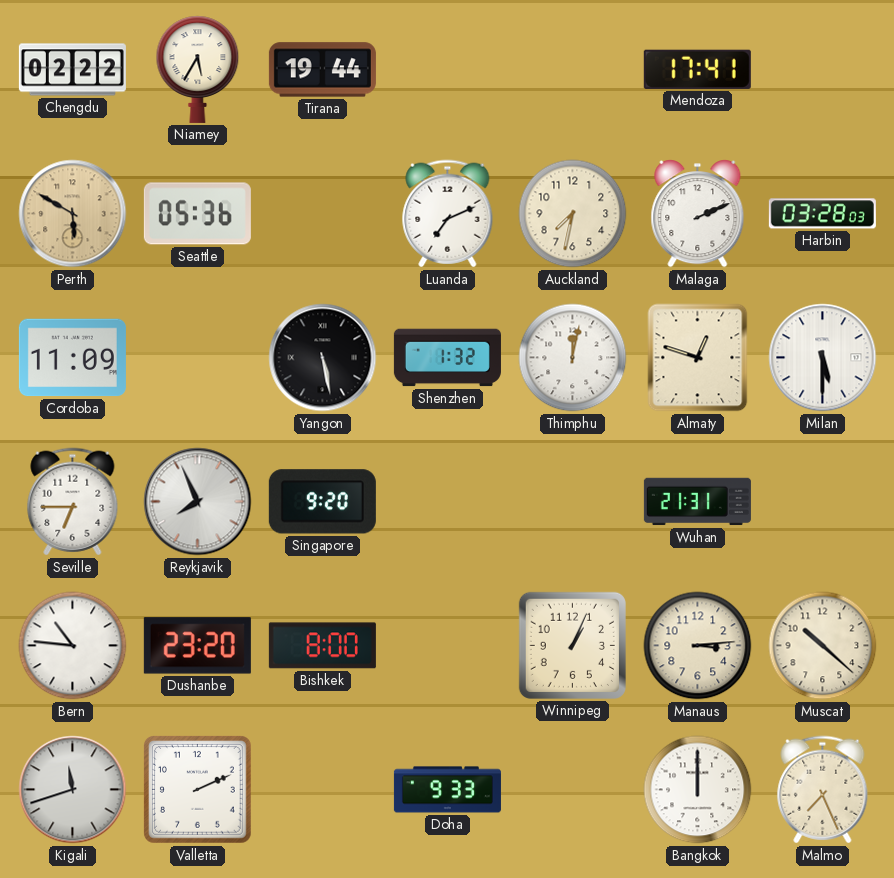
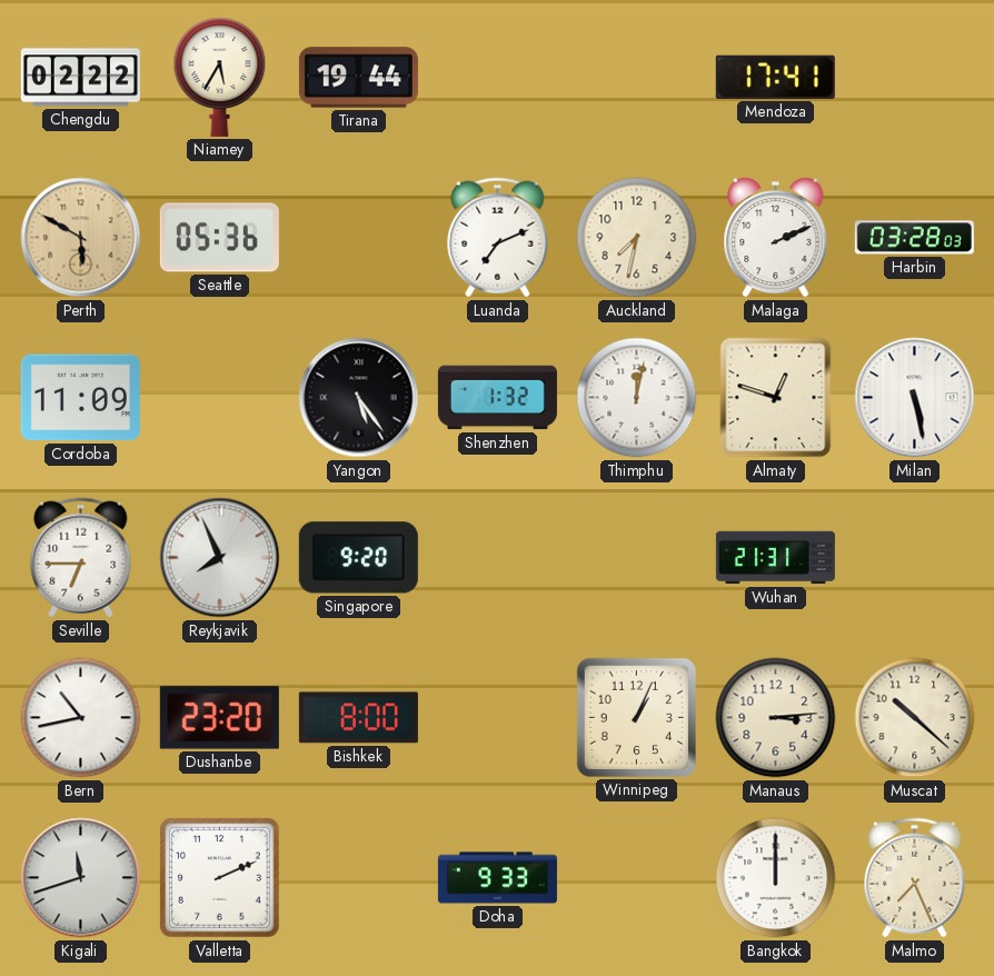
Yangon: 5:28 -> 5:24
Milan: 5:30 -> 5:28
Bern: 10:46 -> 10:43
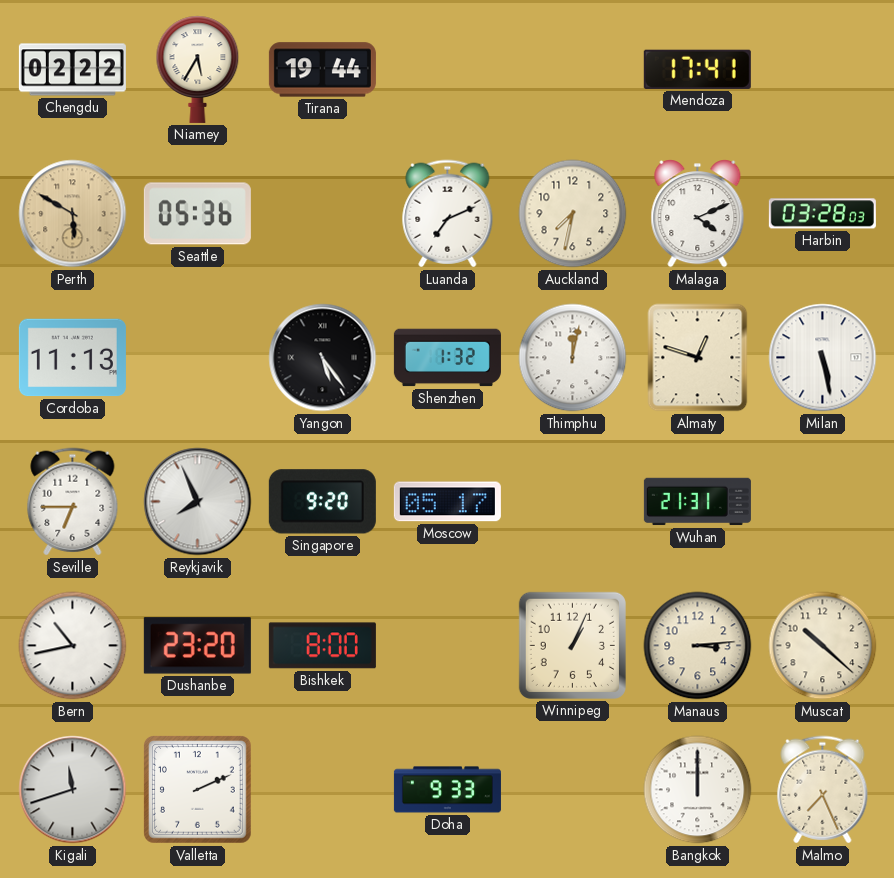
Malaga: 2:11 -> 4:11
Cordoba: 11:09 -> 11:13
Moscow: none -> 05:17
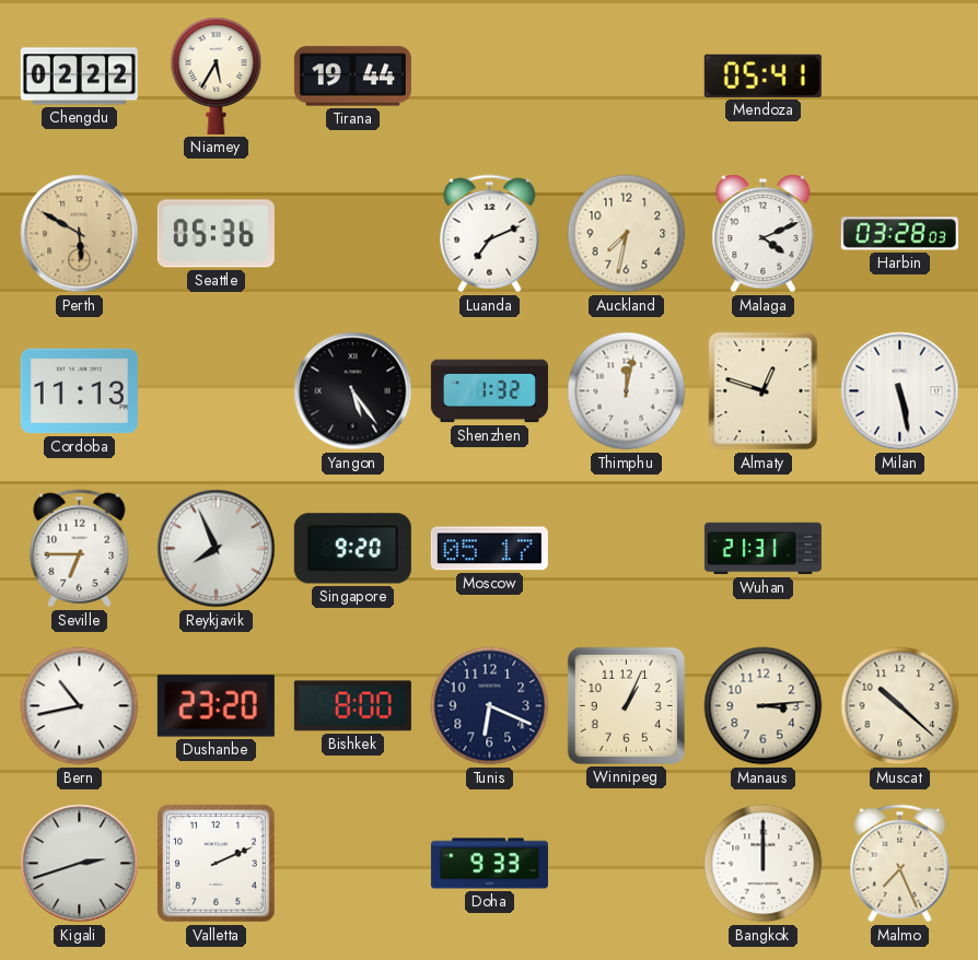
Mendoza: 17:41 -> 05:41
Tunis: none -> 6:19
Kigali: 11:42 -> 2:42
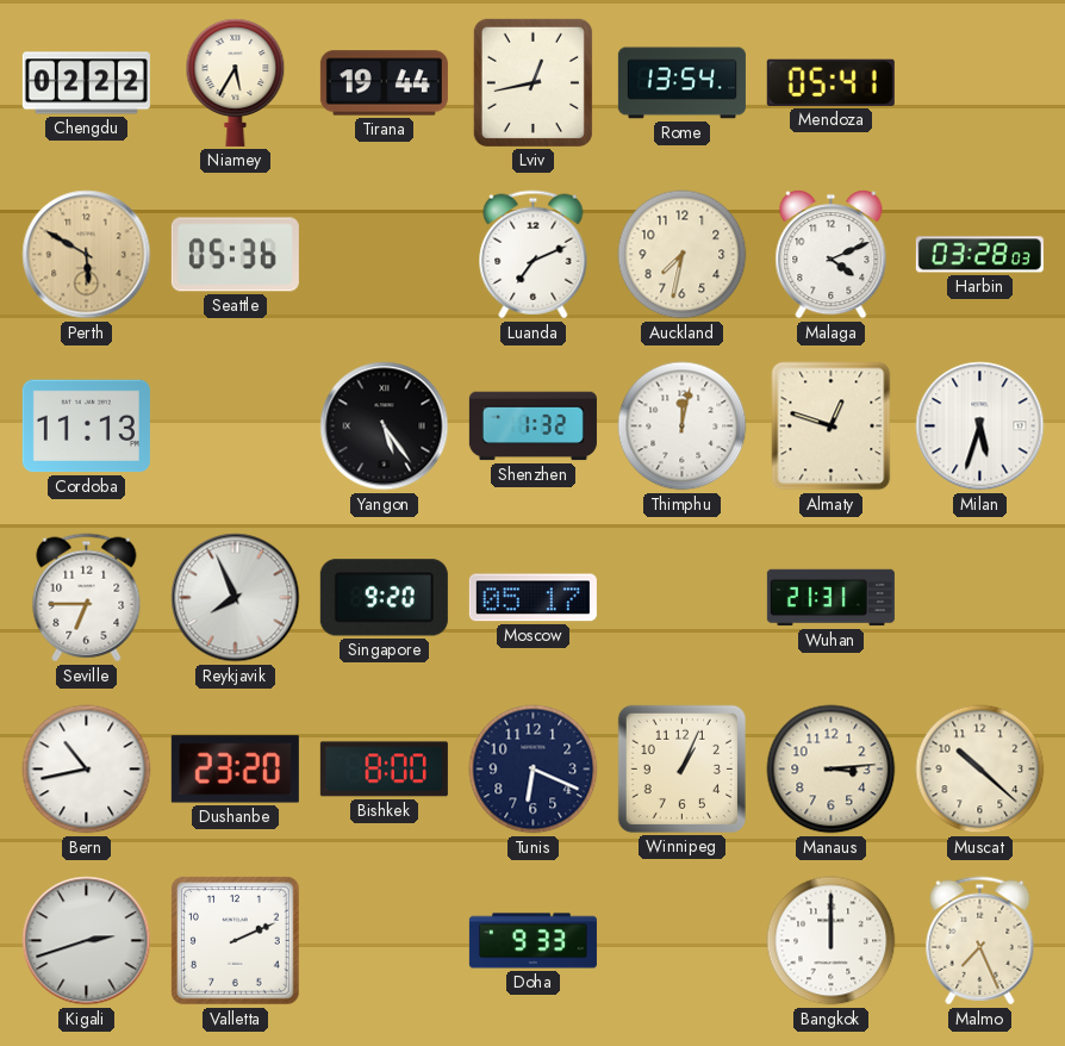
Lviv: none -> 12:43
Rome: none -> 13:54
Milan: 5:28 -> 5:33
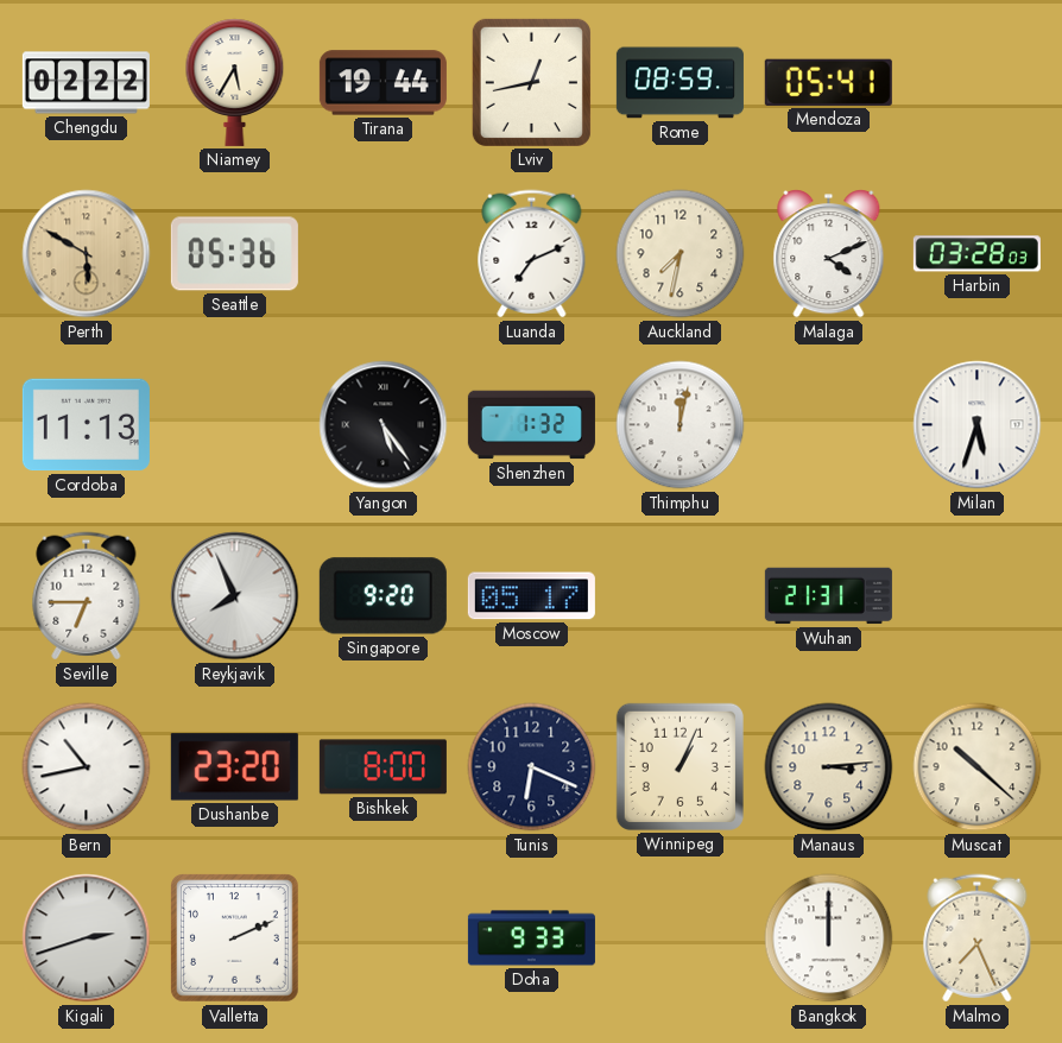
Rome: 13:54 -> 08:59
Almaty: 12:48 -> none
